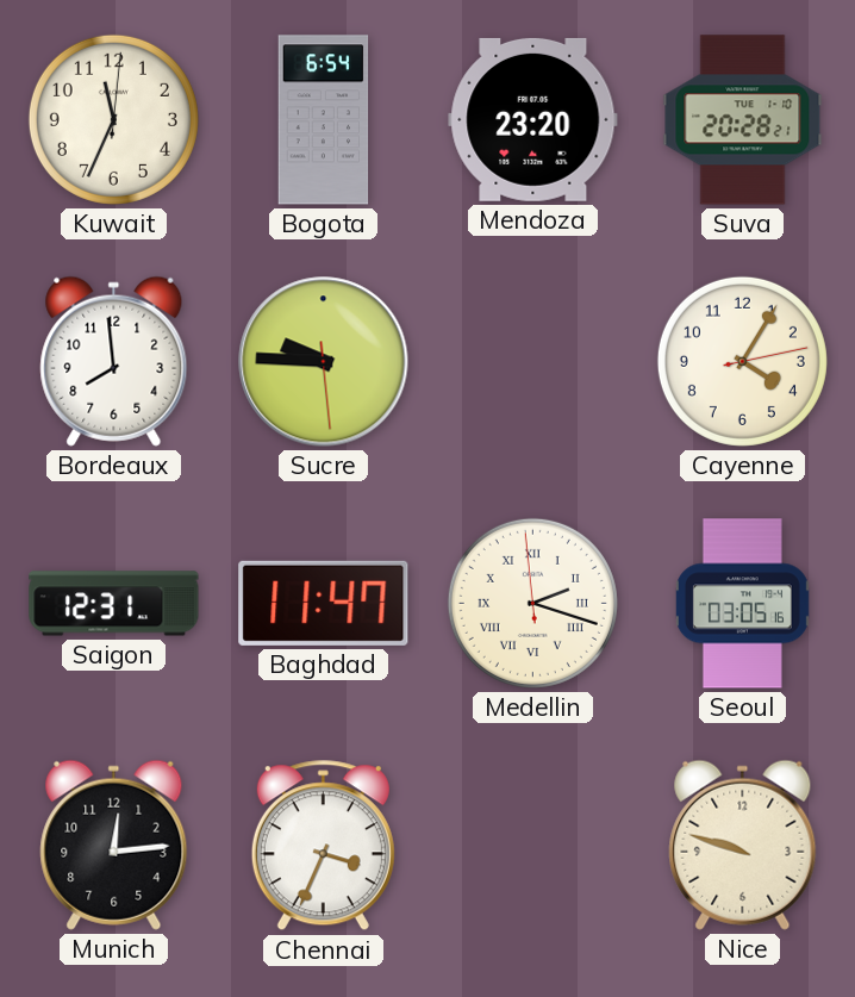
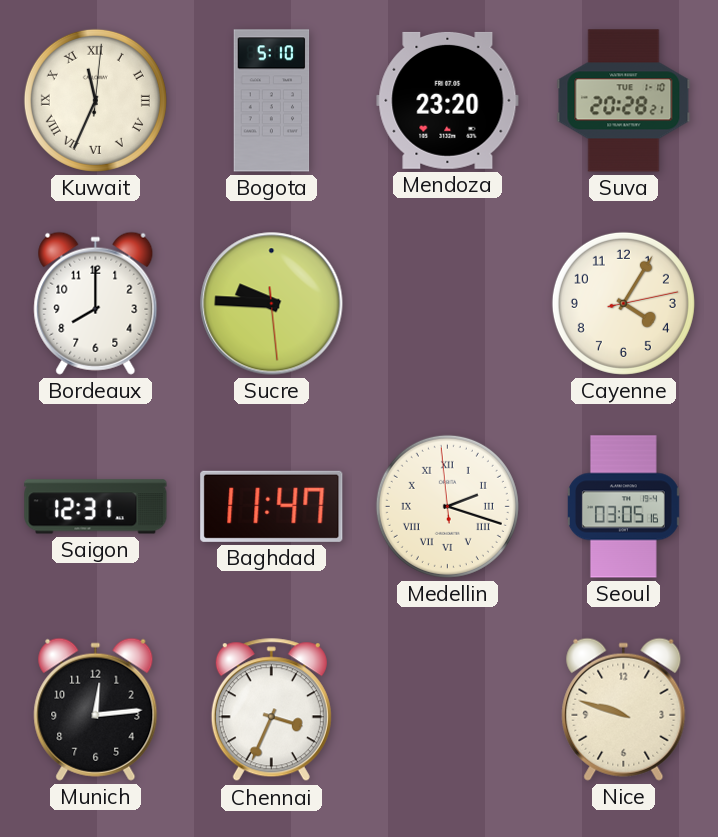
Kuwait numerals: Arabic -> Roman
Bogota: 6:54 -> 5:10
Bordeaux: 7:59 -> 8:00
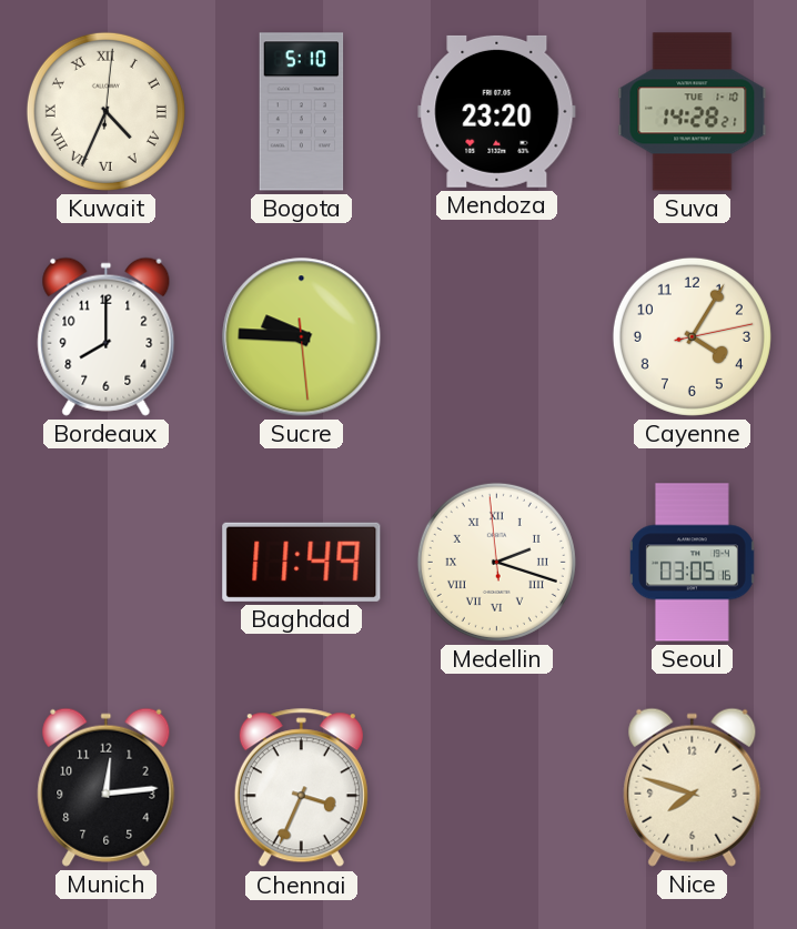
Kuwait: 11:34 -> 4:34
Suva: 20:28 -> 14:28
Saigon: 12:31 -> none
Baghdad: 11:47 -> 11:49
Nice: 9:48 -> 7:48
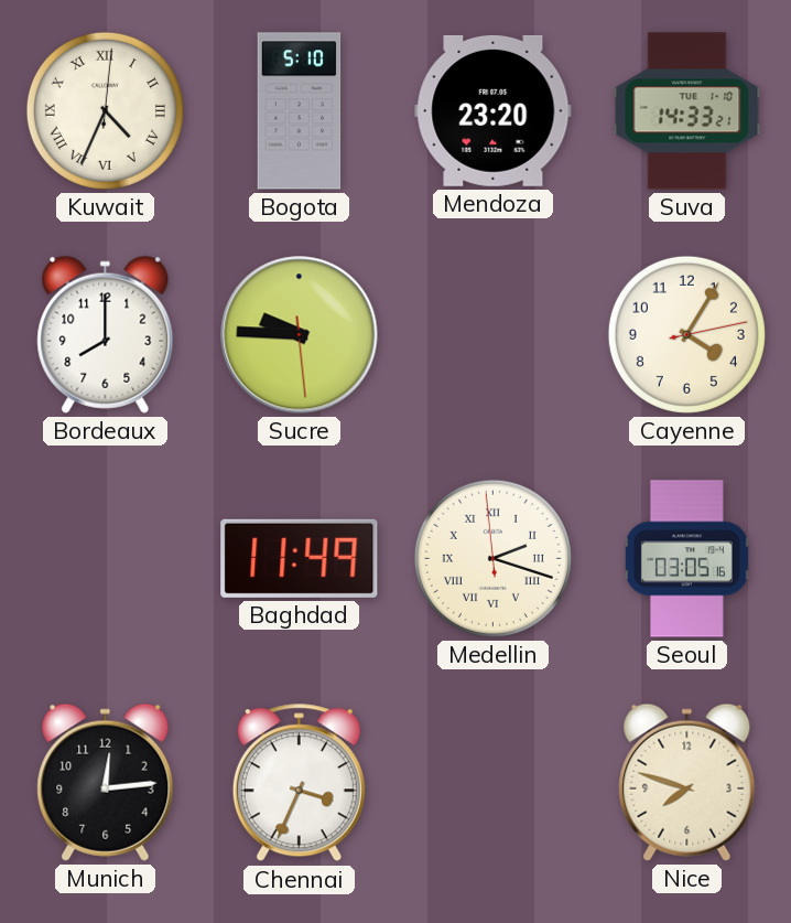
Suva: 14:28 -> 14:33
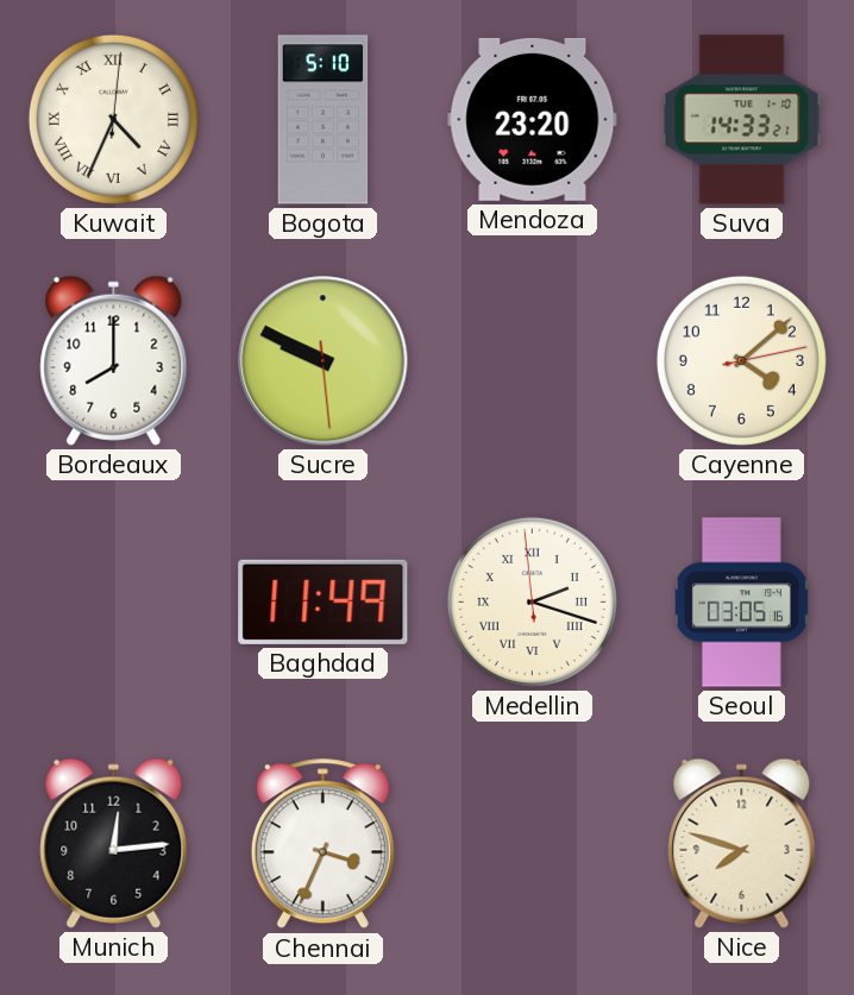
Sucre: 9:45 -> 9:49
Cayenne: 4:05 -> 4:08
